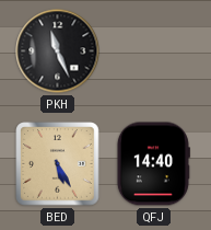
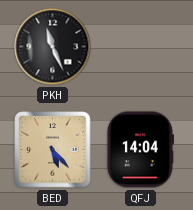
BED: 5:25 -> 5:23
QFJ: 14:40 -> 14:04
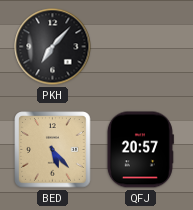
PKH: 11:26 -> 7:07
QFJ: 14:04 -> 20:57
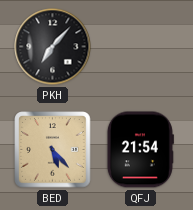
QFJ: 20:57 -> 21:54
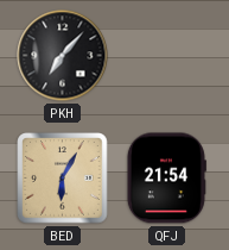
BED: 5:23 -> 6:05
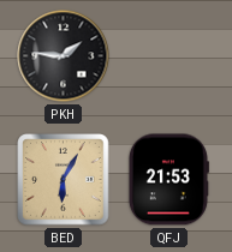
PKH: 7:07 -> 1:46
QFJ: 21:54 -> 21:53
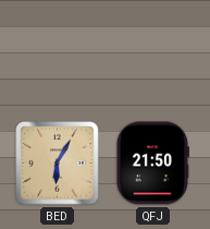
PKH: 1:46 -> none
QFJ: 21:53 -> 21:50
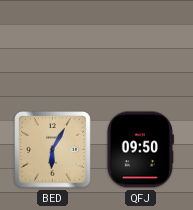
QFJ: 21:50 -> 09:50
